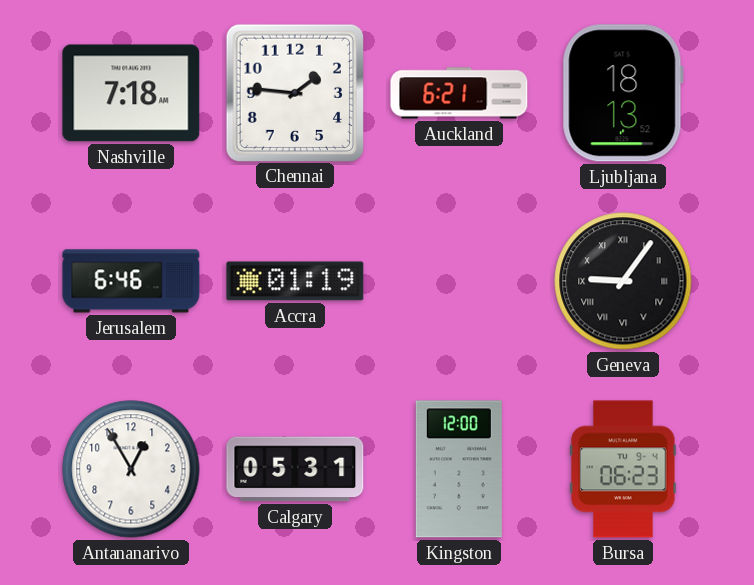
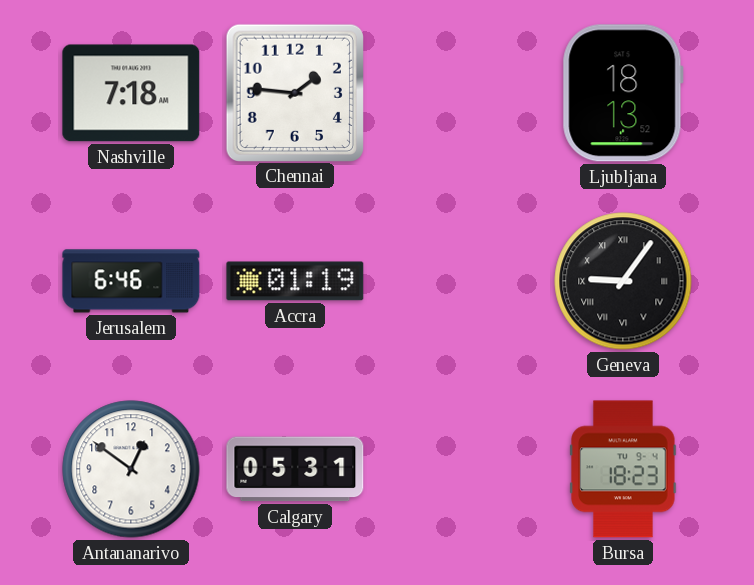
Auckland: 6:21 -> none
Antananarivo: 12:55 -> 12:51
Kingston: 12:00 -> none
Bursa: 06:23 -> 18:23
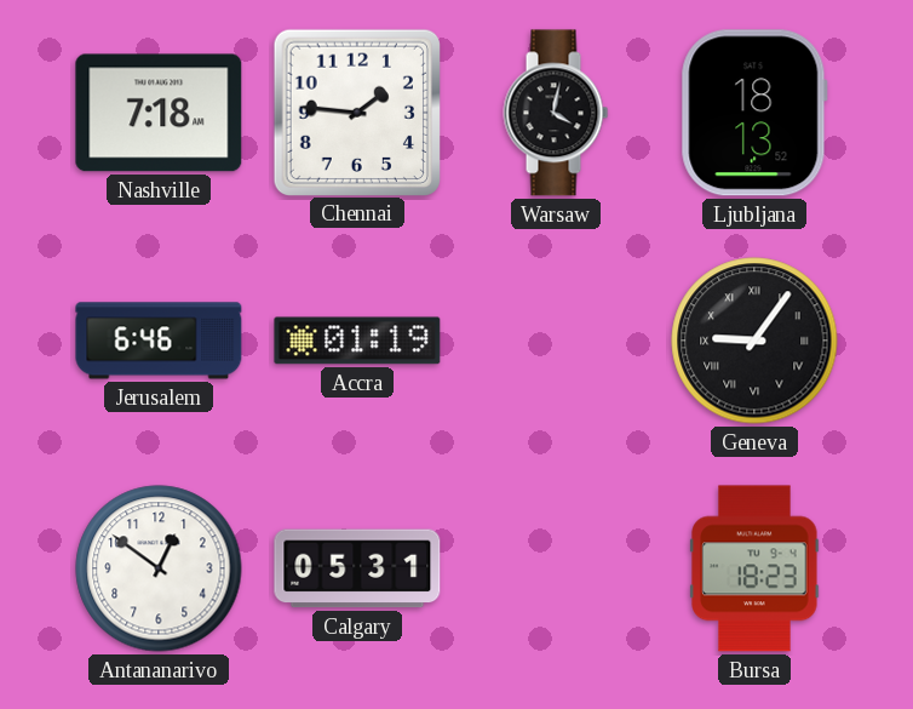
Warsaw: none -> 4:02
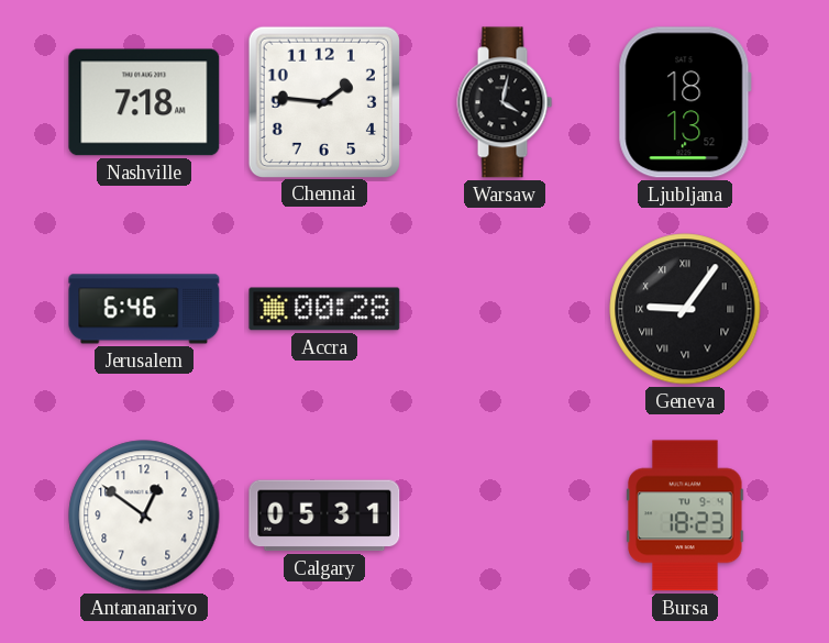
Accra: 01:19 -> 00:28
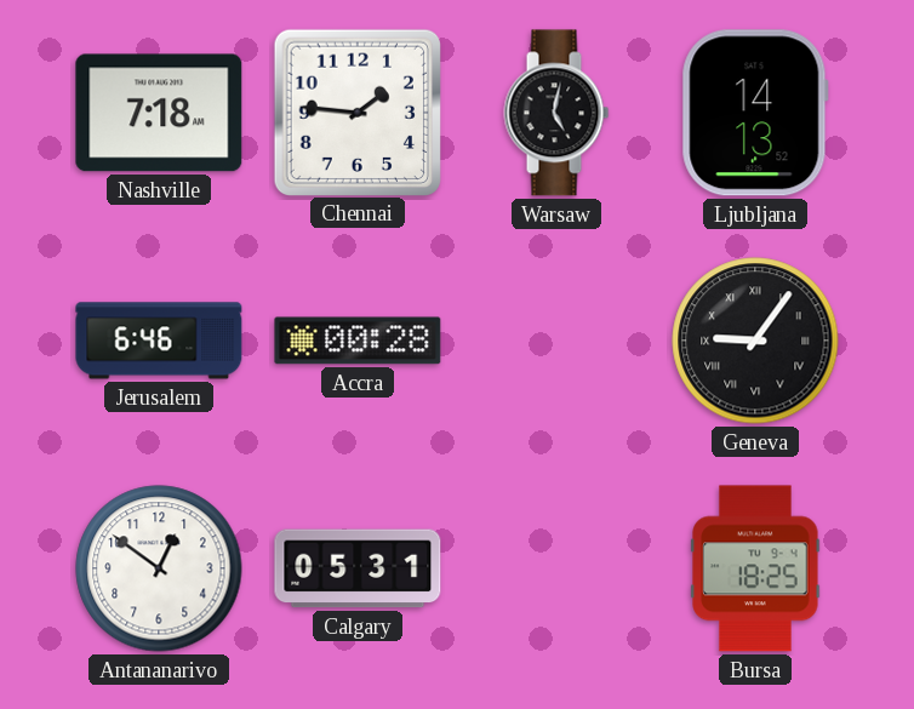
Warsaw: 4:02 -> 5:02
Ljubljana: 18:13 -> 14:13
Bursa: 18:23 -> 18:25
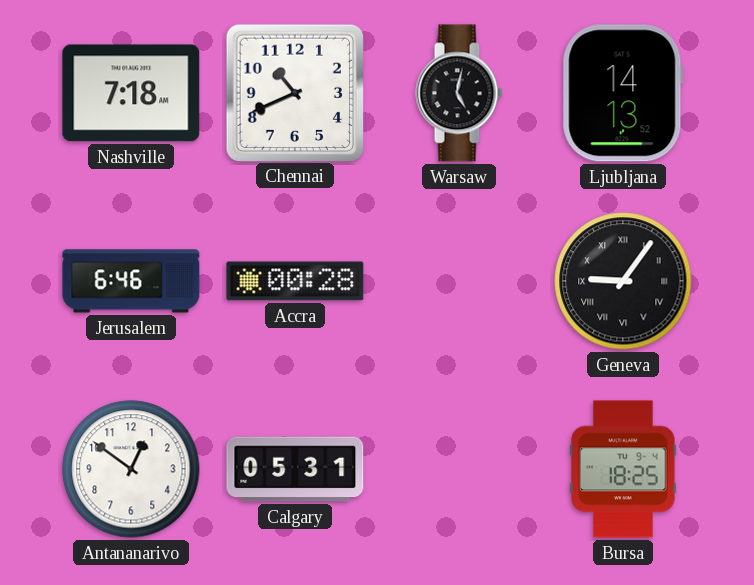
Chennai: 1:46 -> 10:41
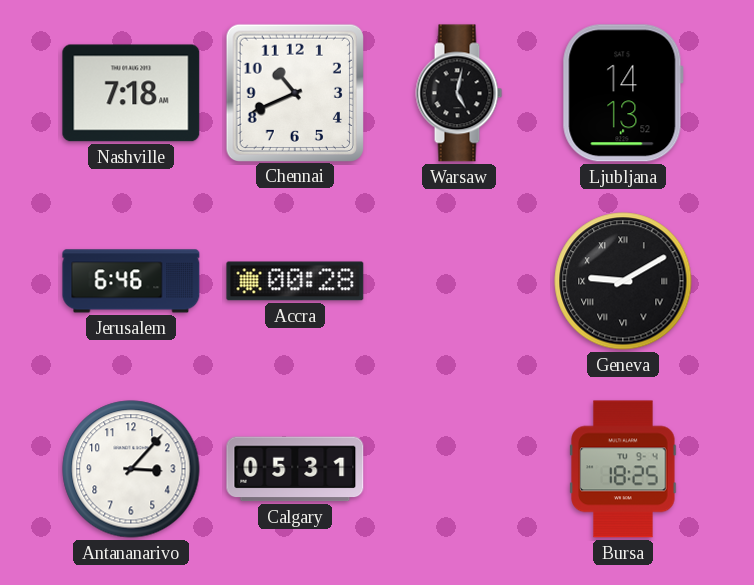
Geneva: 9:06 -> 9:10
Antananarivo: 12:51 -> 3:07
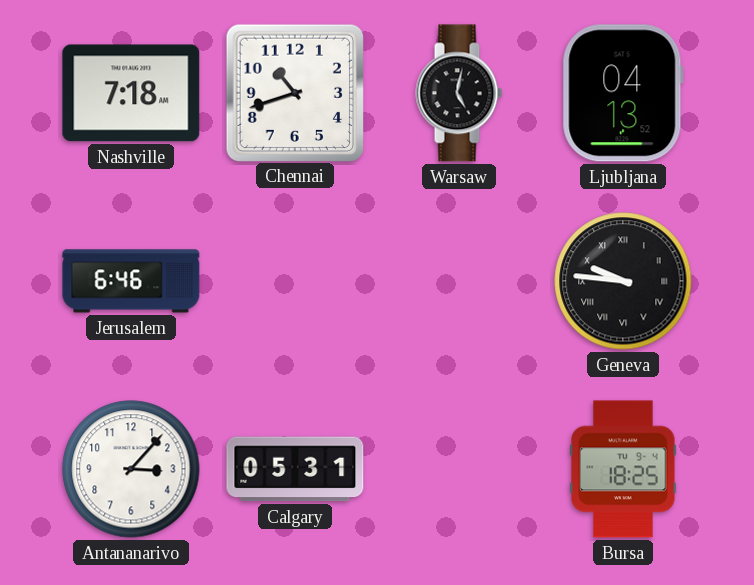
Chennai: 10:41 -> 10:42
Ljubljana: 14:13 -> 04:13
Accra: 00:28 -> none
Geneva: 9:10 -> 9:46
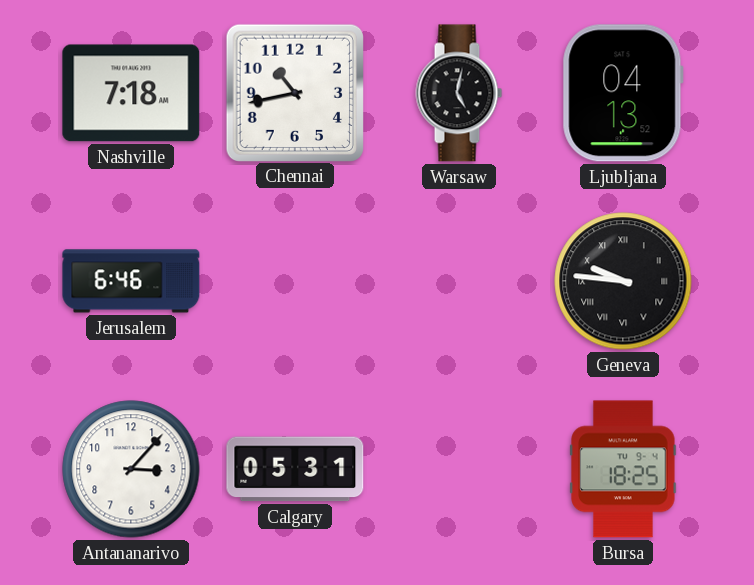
Chennai: 10:42 -> 10:43
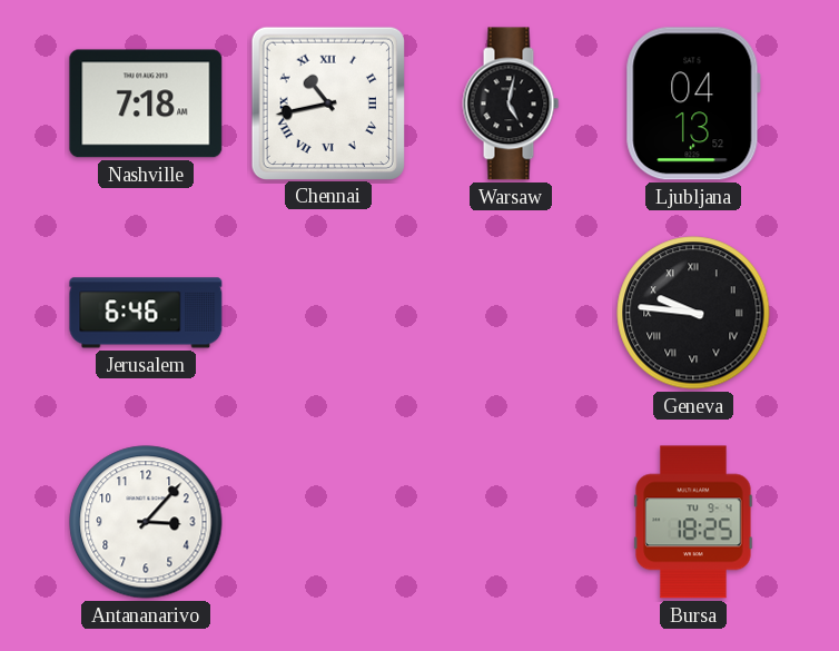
Chennai numerals: Arabic -> Roman
Calgary: 05:31 -> none
